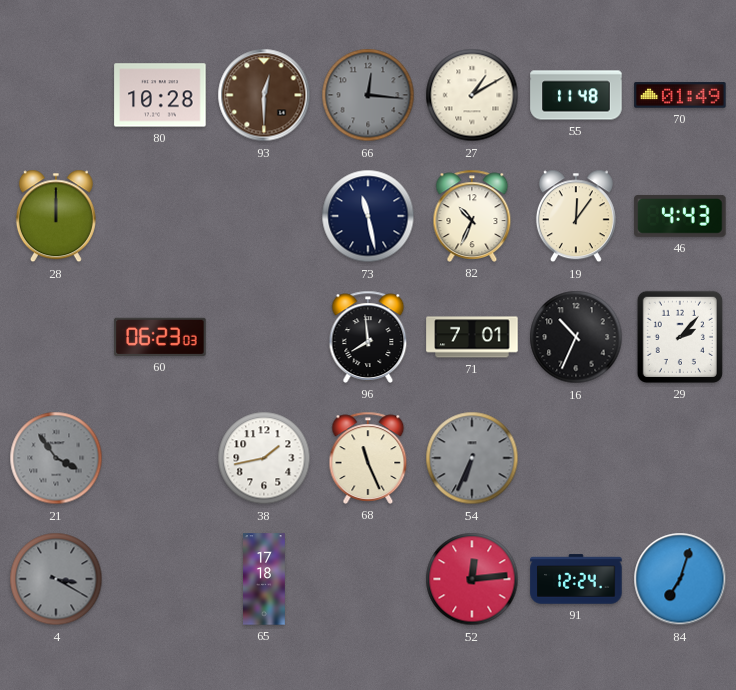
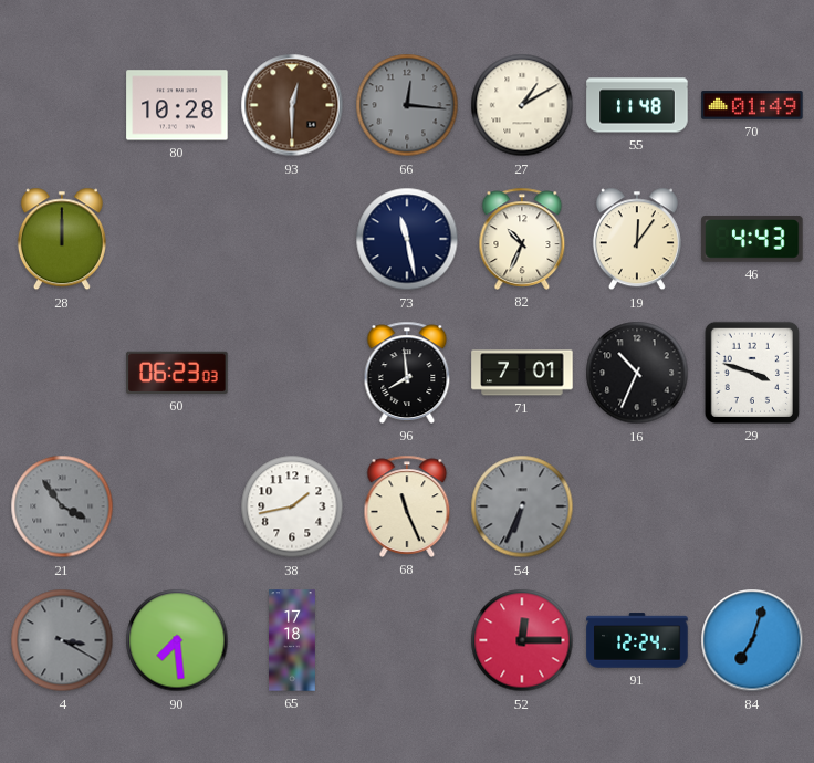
29: 2:07 -> 3:48
90: none -> 7:29
52: 12:14 -> 12:15
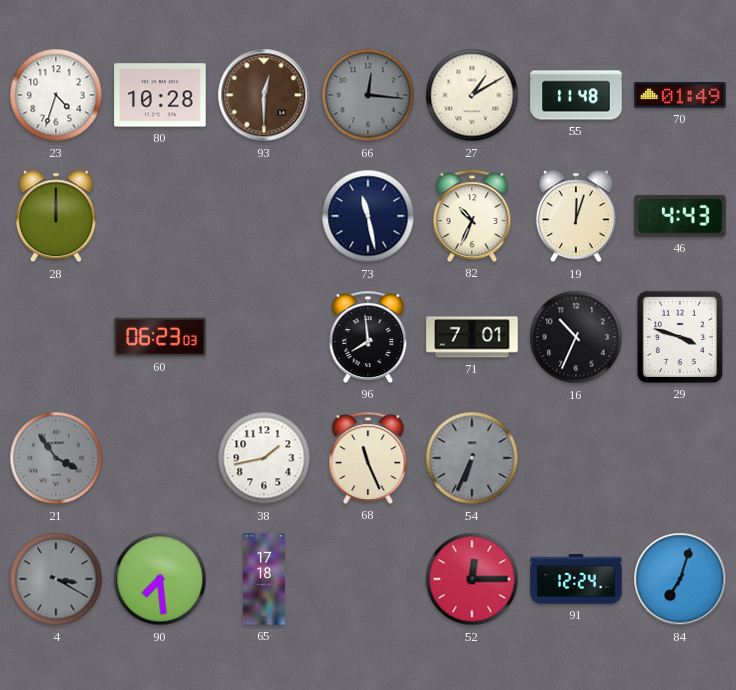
23: none -> 4:33
19: 12:06 -> 12:03
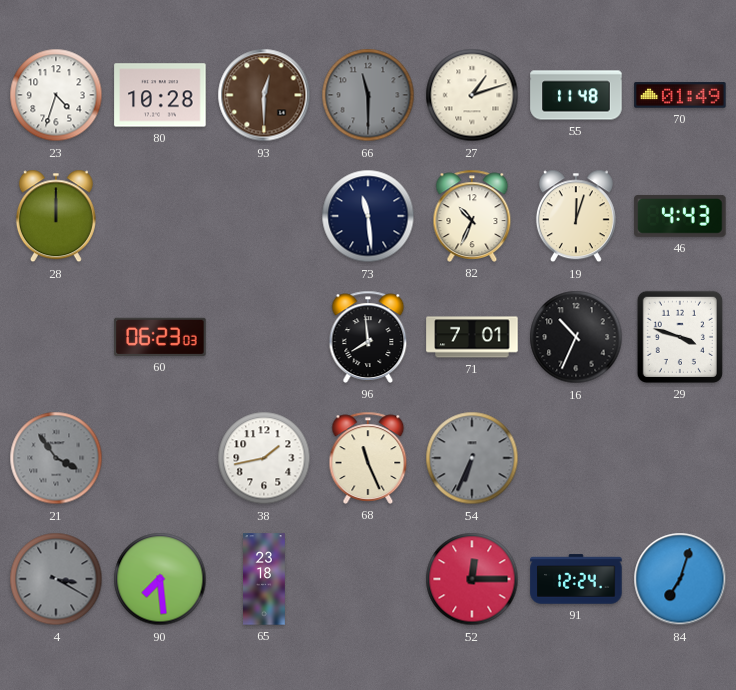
66: 12:16 -> 11:30
27: 1:10 -> 1:12
73: 11:28 -> 11:29
65: 17:18 -> 23:18
